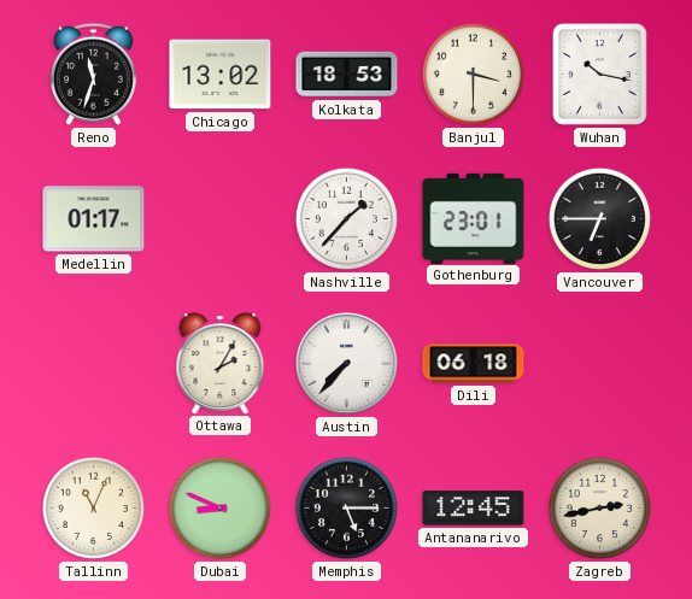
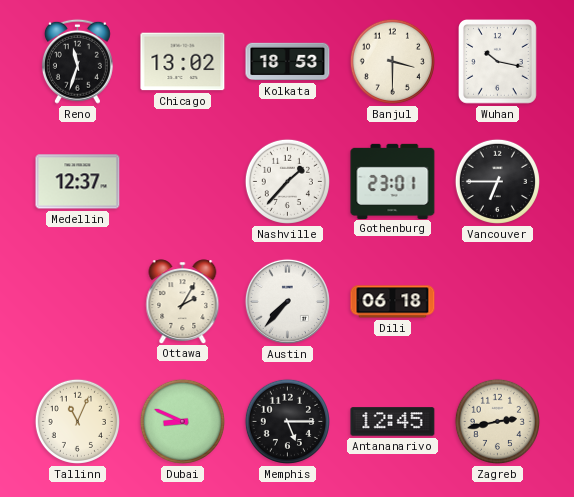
Medellin: 01:17 -> 12:37
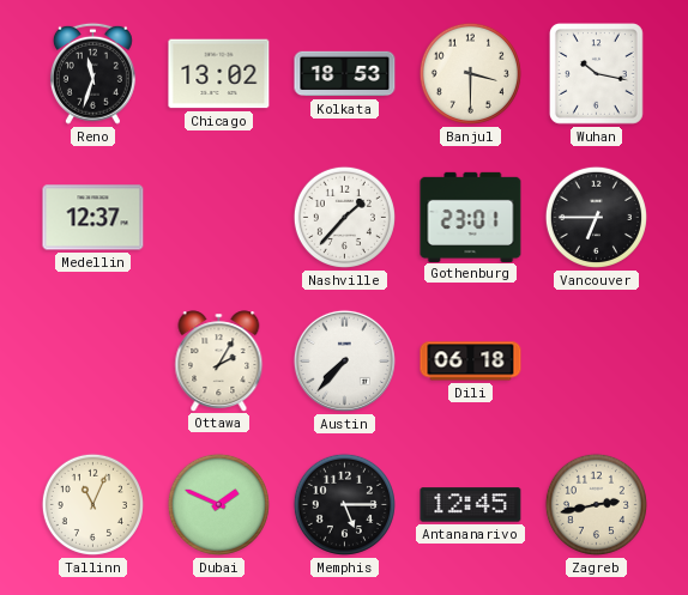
Dubai: 8:49 -> 1:49
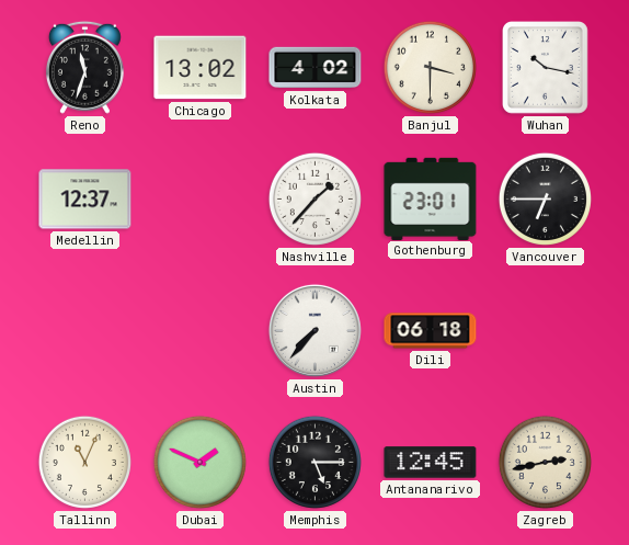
Kolkata: 18:53 -> 4:02
Ottawa: 2:05 -> none
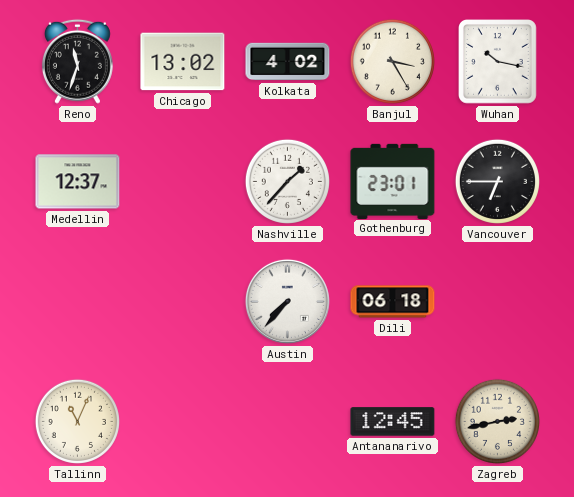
Banjul: 3:30 -> 3:25
Dubai: 1:49 -> none
Memphis: 5:15 -> none
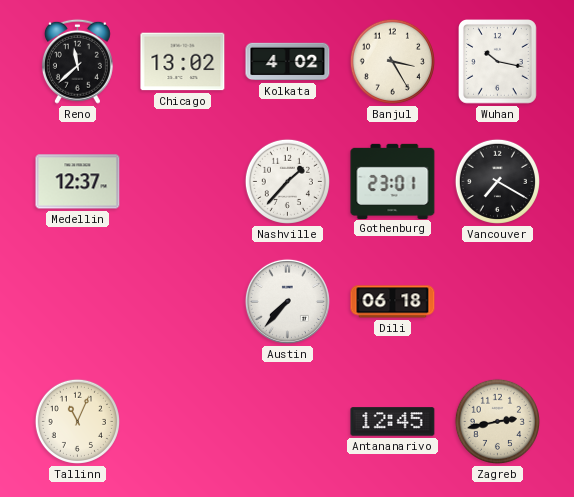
Reno: 11:33 -> 11:38
Vancouver: 6:45 -> 7:20
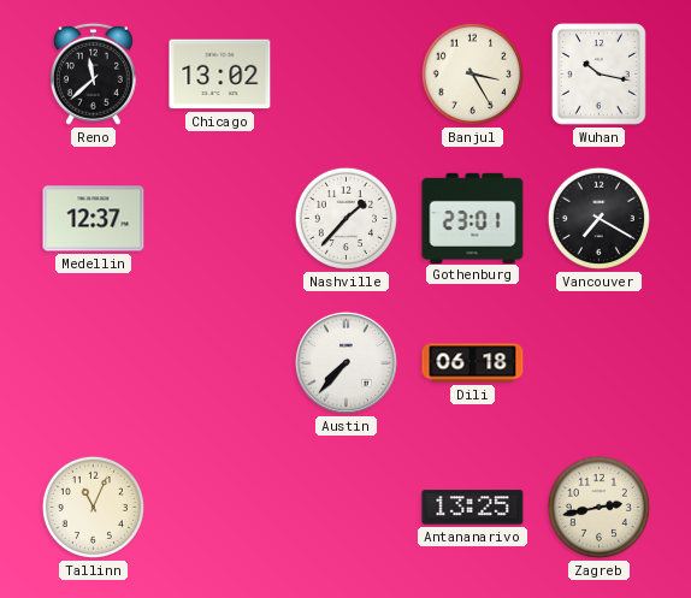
Kolkata: 4:02 -> none
Antananarivo: 12:45 -> 13:25
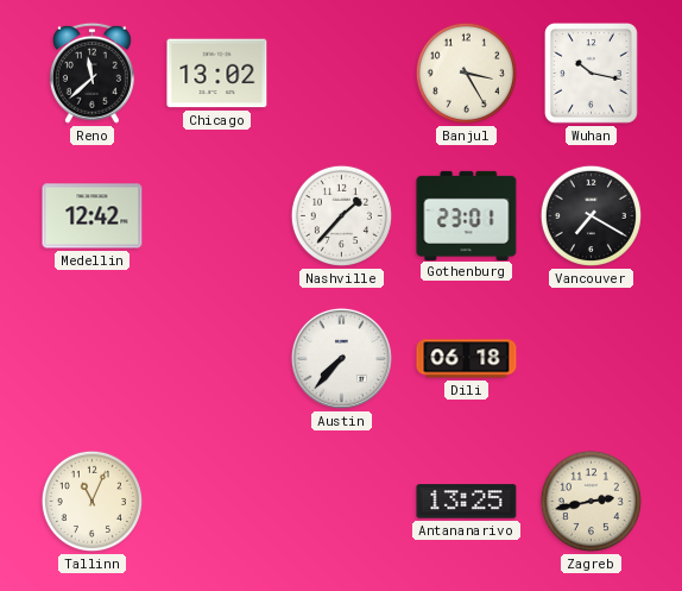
Medellin: 12:37 -> 12:42
